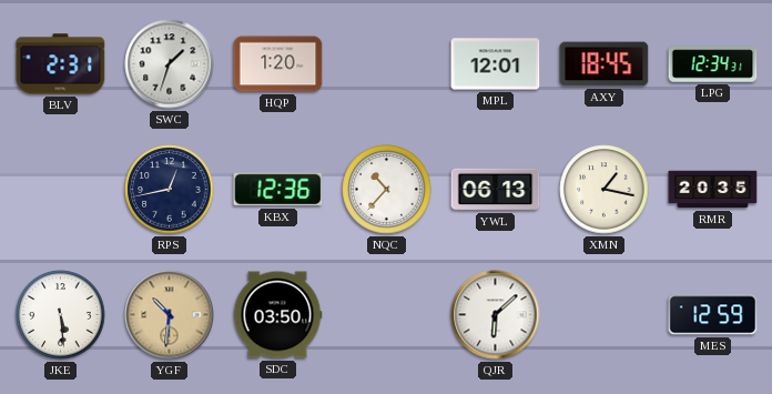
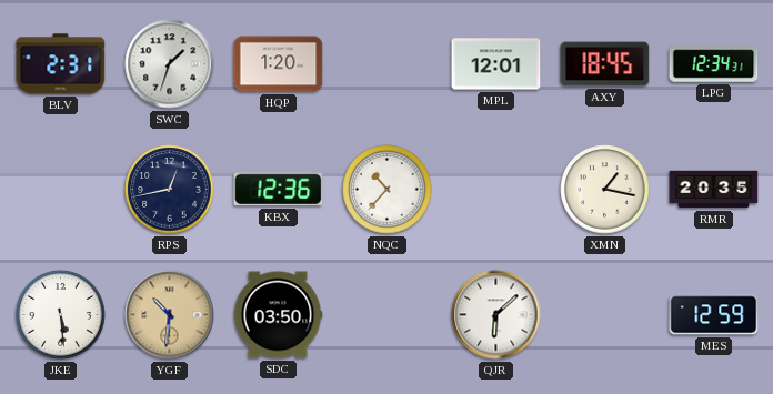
YWL: 06:13 -> none
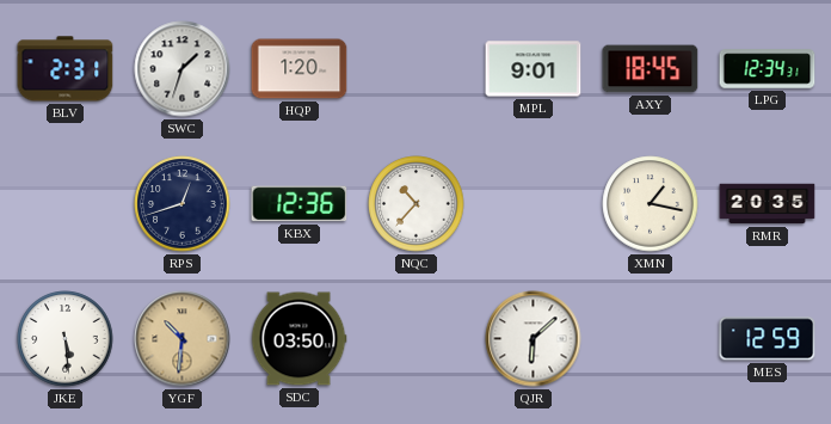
MPL: 12:01 -> 9:01
RPS: 12:43 -> 12:42
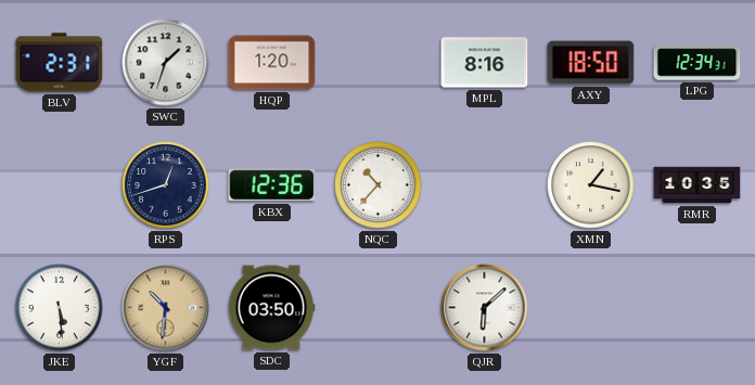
MPL: 9:01 -> 8:16
AXY: 18:45 -> 18:50
RMR: 20:35 -> 10:35
MES: 12:59 -> none
